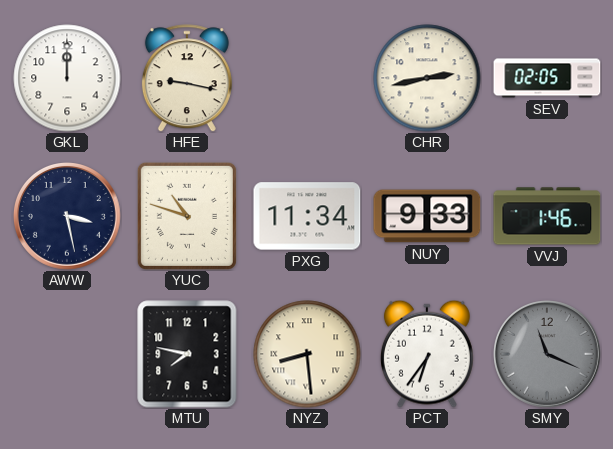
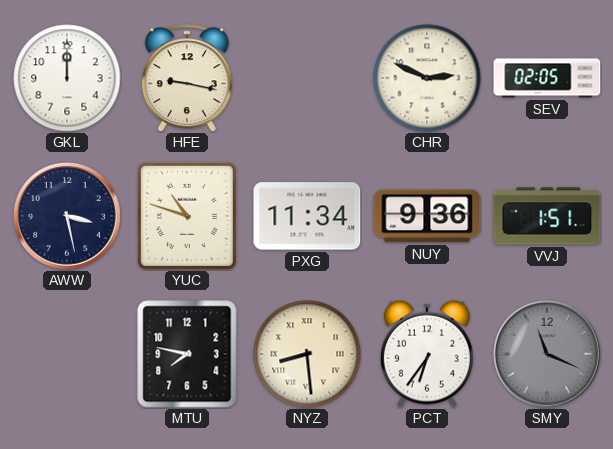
CHR: 2:43 -> 2:49
NUY: 9:33 -> 9:36
VVJ: 1:46 -> 1:51
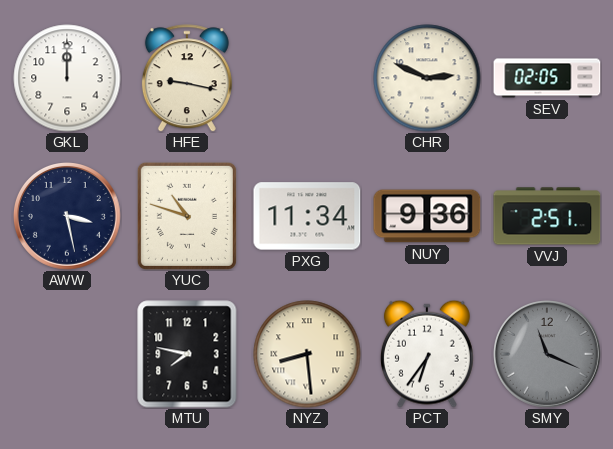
VVJ: 1:51 -> 2:51
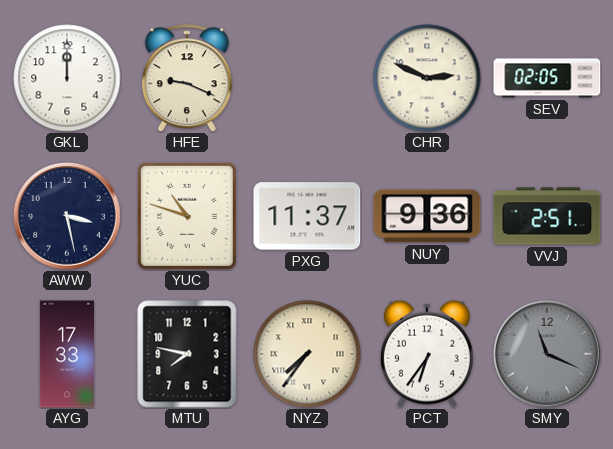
HFE: 9:17 -> 9:19
PXG: 11:34 -> 11:37
AYG: none -> 17:33
NYZ: 8:29 -> 7:36
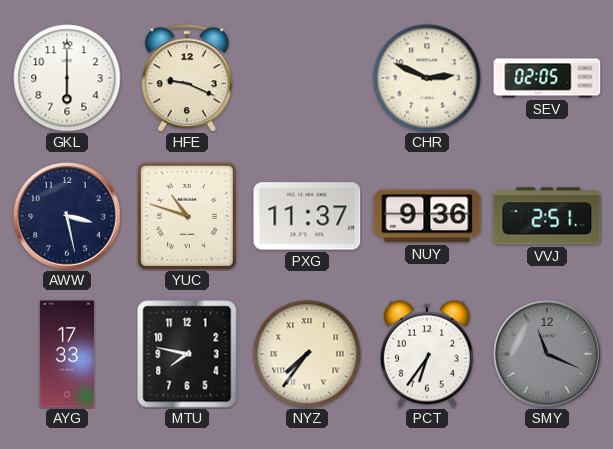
GKL: 12:00 -> 6:00
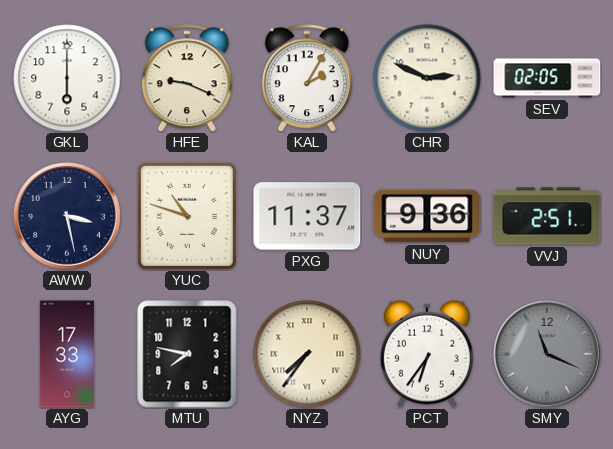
KAL: none -> 2:05
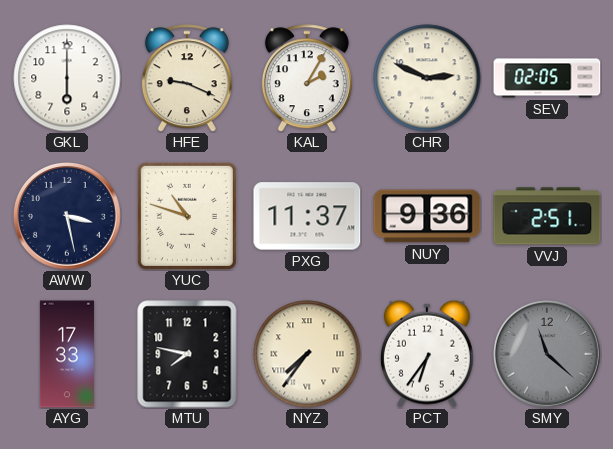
SMY: 11:19 -> 11:22
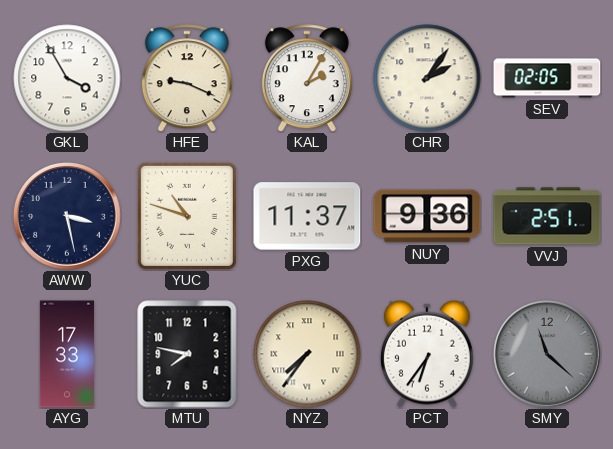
GKL: 6:00 -> 3:55
CHR: 2:49 -> 2:06
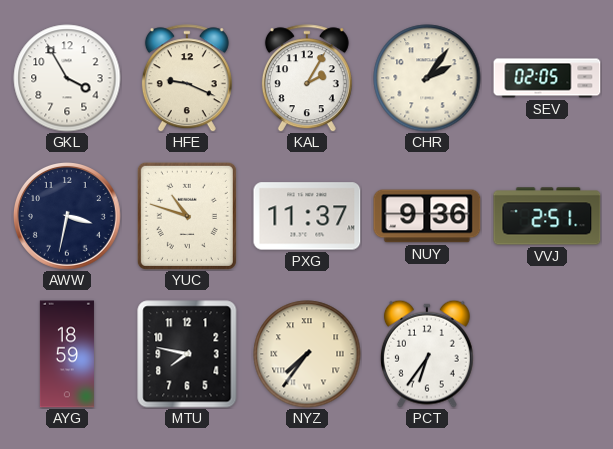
AWW: 3:28 -> 3:32
AYG: 17:33 -> 18:59
SMY: 11:22 -> none
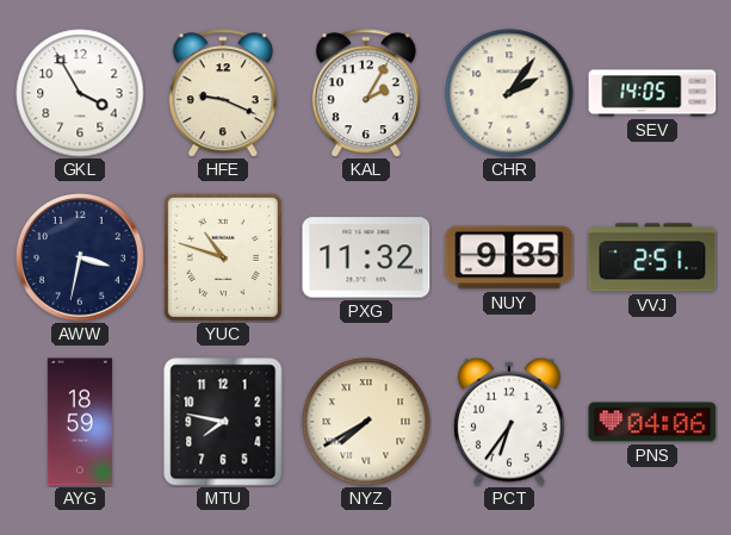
SEV: 02:05 -> 14:05
PXG: 11:37 -> 11:32
NUY: 9:36 -> 9:35
NYZ: 7:36 -> 7:40
PNS: none -> 04:06
